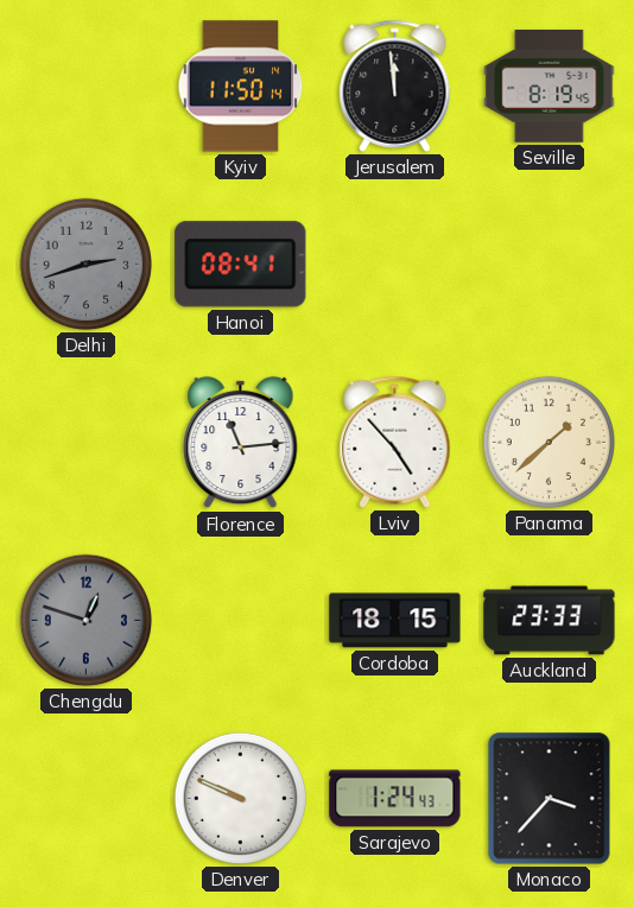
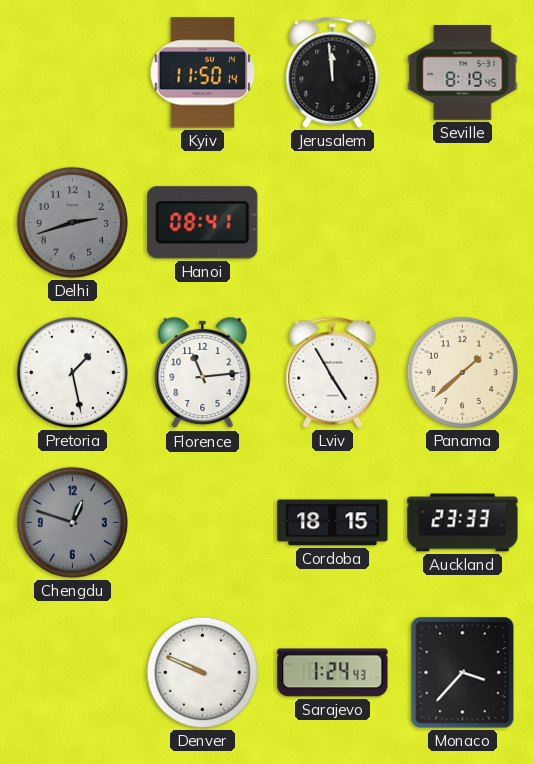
Pretoria: none -> 1:28
Lviv: 4:53 -> 4:55
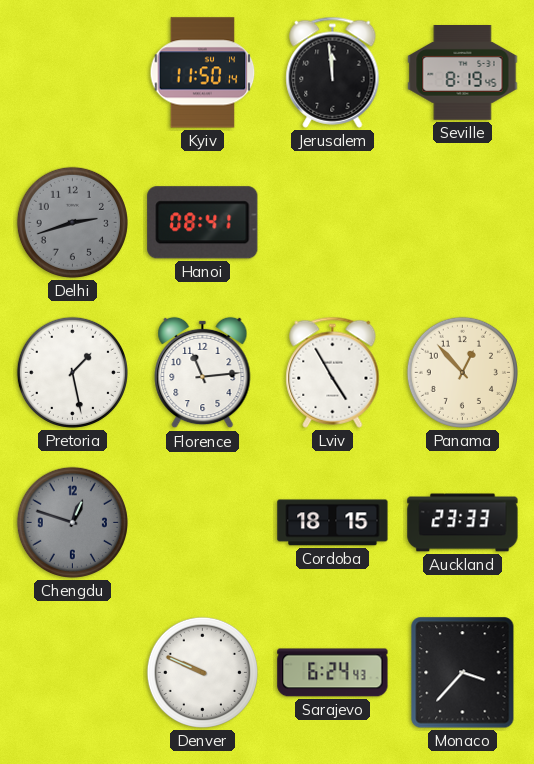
Panama: 1:38 -> 12:53
Sarajevo: 1:24 -> 6:24
